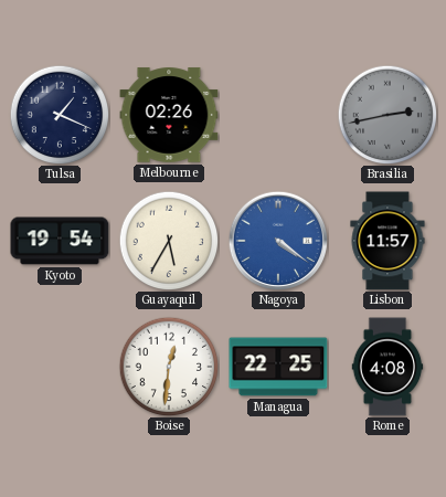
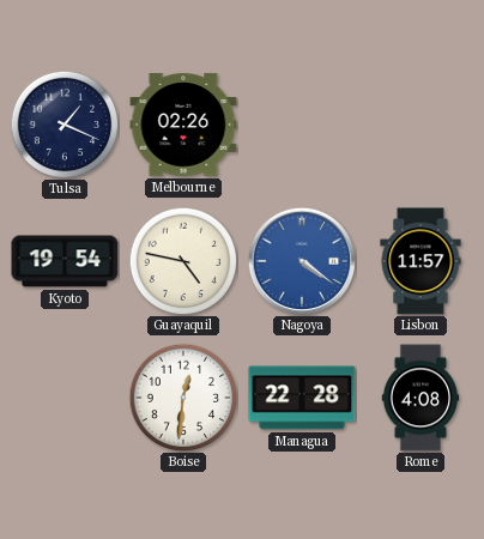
Brasilia: 2:43 -> none
Guayaquil: 5:35 -> 4:47
Managua: 22:25 -> 22:28
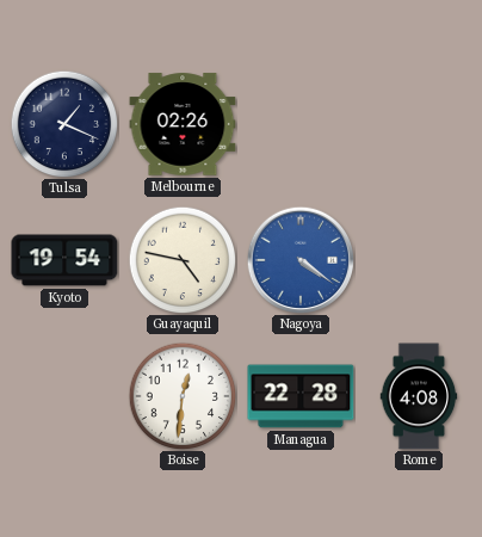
Lisbon: 11:57 -> none
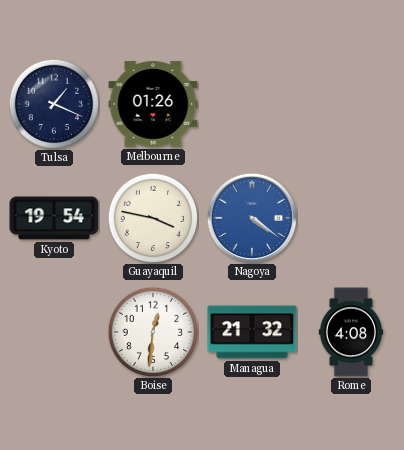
Melbourne: 02:26 -> 01:26
Guayaquil: 4:47 -> 3:47
Managua: 22:28 -> 21:32
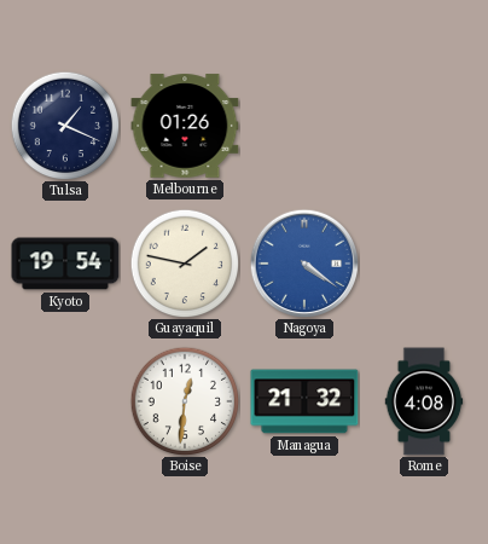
Guayaquil: 3:47 -> 1:47
